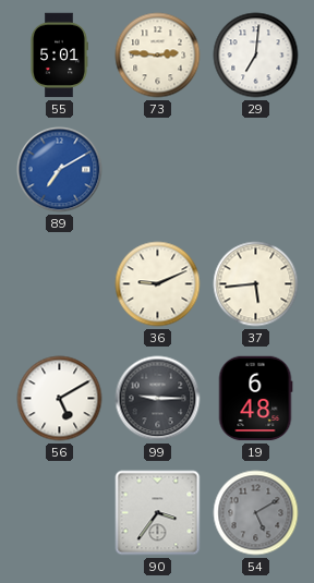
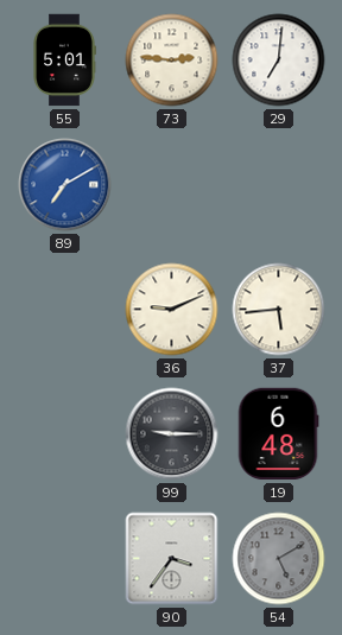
56: 5:10 -> none
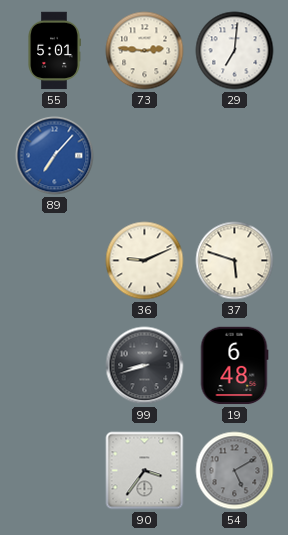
89: 7:10 -> 7:07
37: 5:44 -> 5:48
99: 9:15 -> 8:42
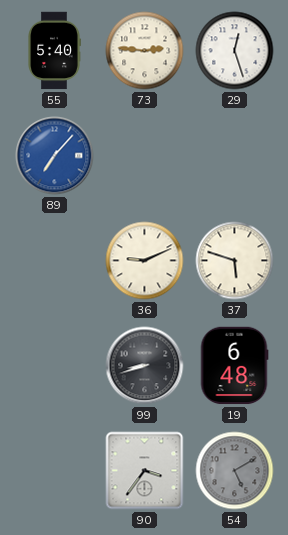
55: 5:01 -> 5:40
29: 7:01 -> 12:27
